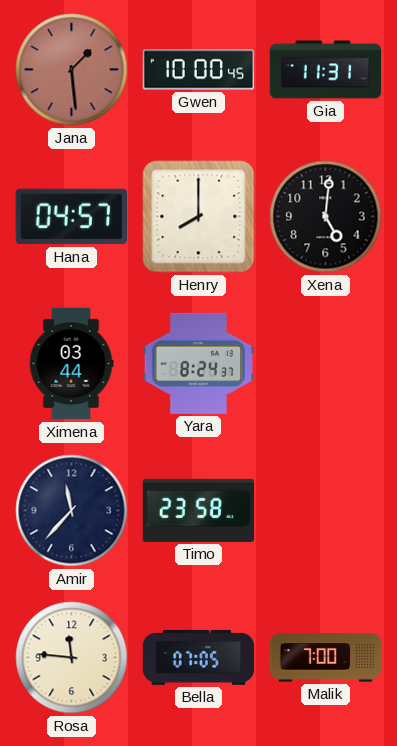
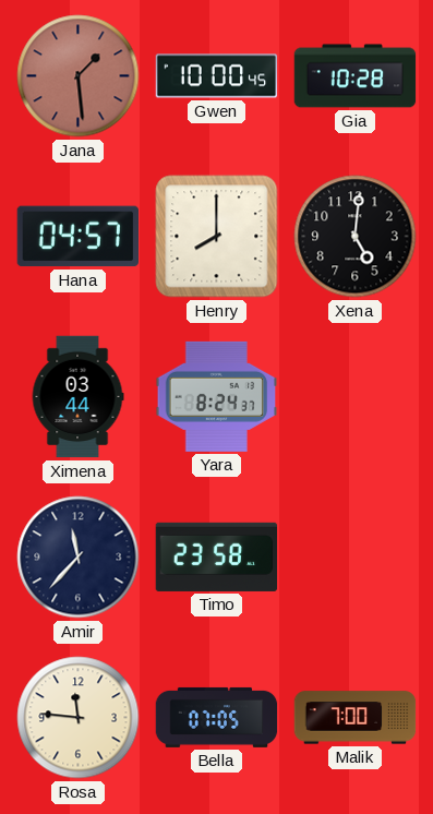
Gia: 11:31 -> 10:28
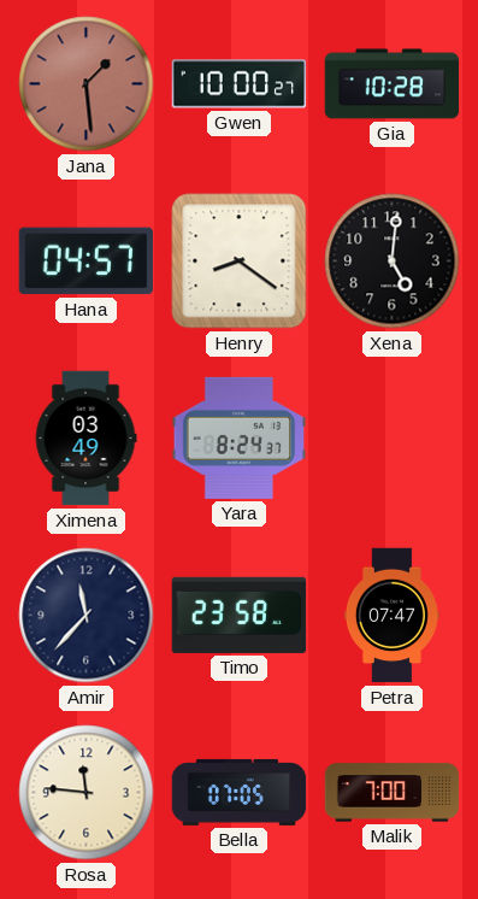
Gwen: 10:00:45 -> 10:00:27
Henry: 8:00 -> 8:21
Ximena: 03:44 -> 03:49
Petra: none -> 07:47
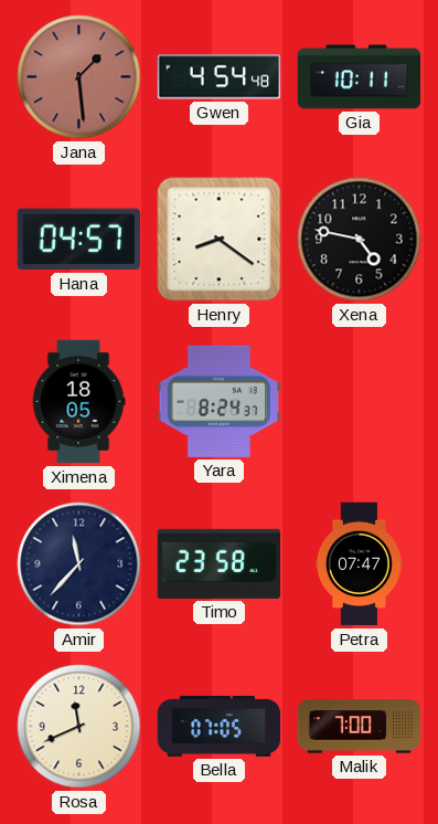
Gwen: 10:00 -> 4:54
Gia: 10:28 -> 10:11
Xena: 5:01 -> 4:47
Ximena: 03:49 -> 18:05
Rosa: 11:46 -> 11:41
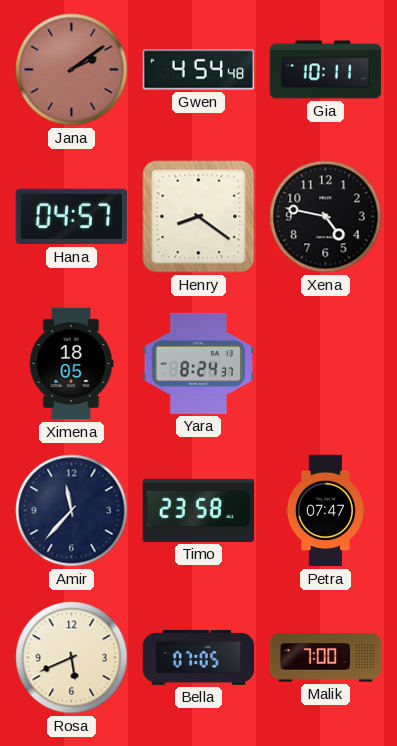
Jana: 1:29 -> 2:09
Rosa: 11:41 -> 5:41
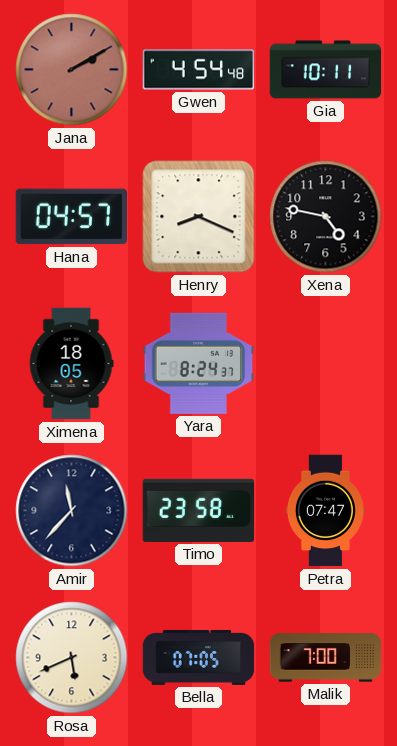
Jana: 2:09 -> 2:10
Henry: 8:21 -> 8:19
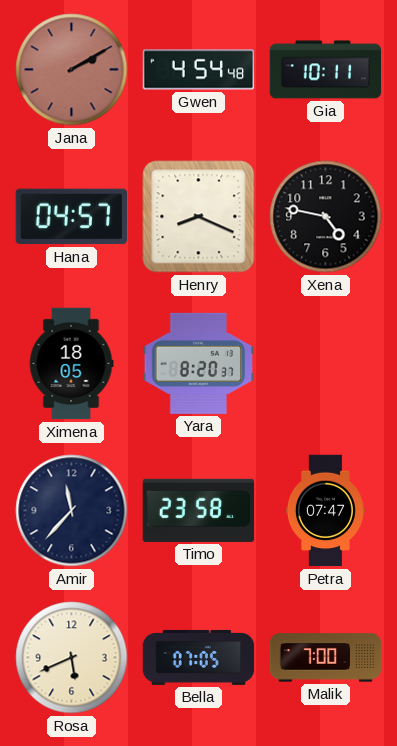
Yara: 8:24 -> 8:20
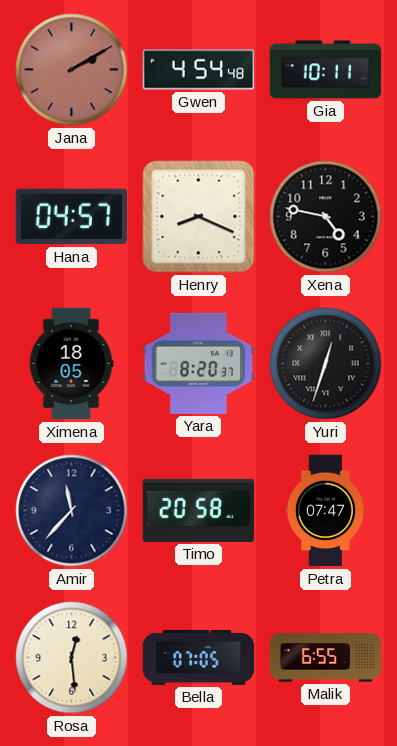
Yuri: none -> 12:33
Timo: 23:58 -> 20:58
Rosa: 5:41 -> 12:29
Malik: 7:00 -> 6:55
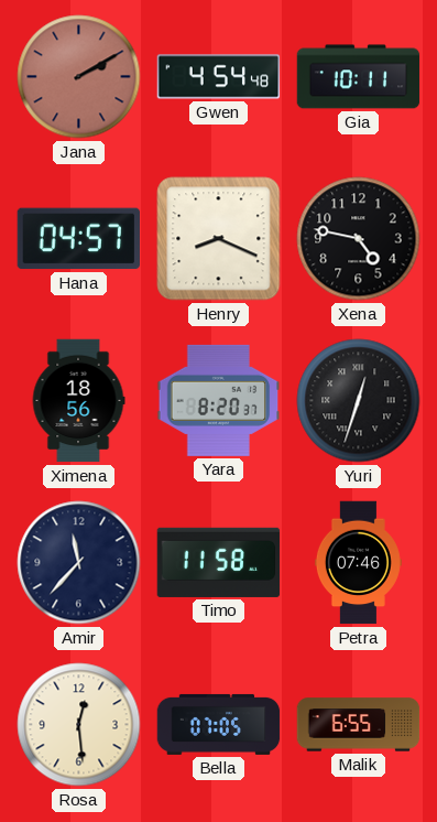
Ximena: 18:05 -> 18:56
Timo: 20:58 -> 11:58
Petra: 07:47 -> 07:46
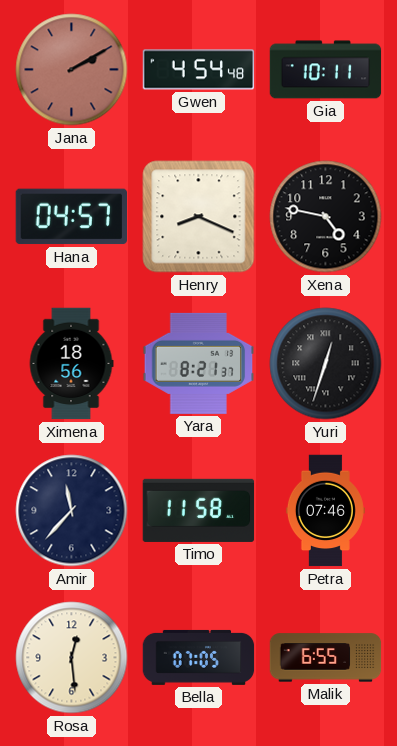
Yara: 8:20 -> 8:21
